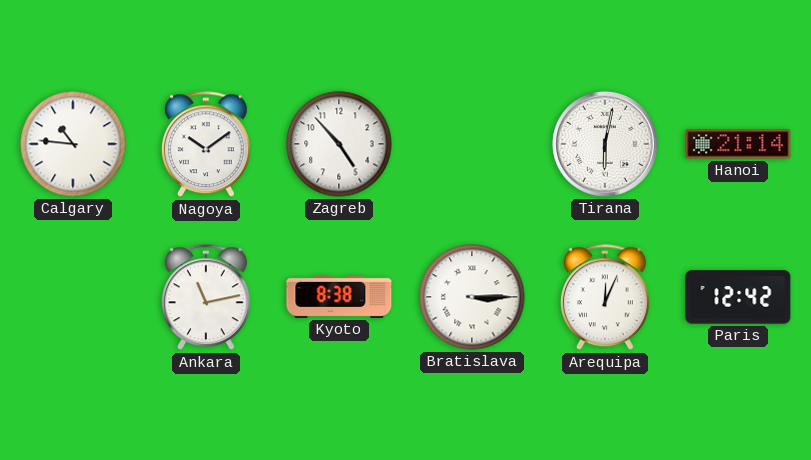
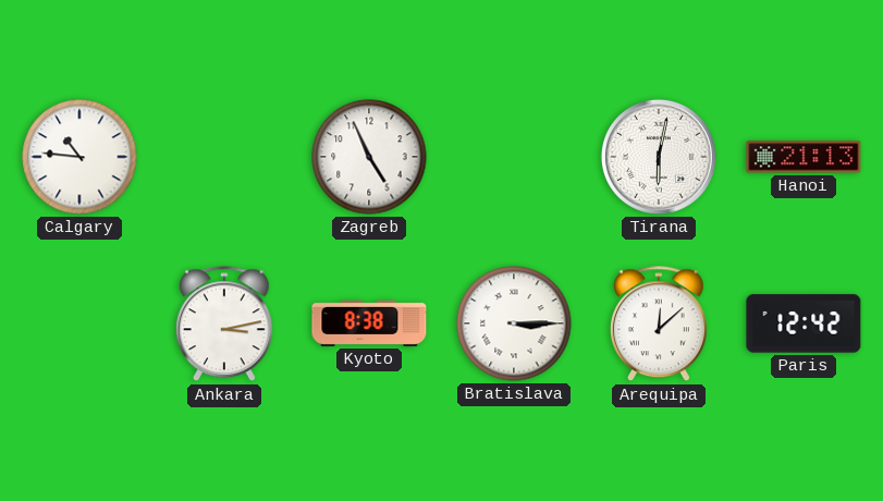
Nagoya: 10:09 -> none
Zagreb: 4:53 -> 4:56
Hanoi: 21:14 -> 21:13
Ankara: 11:13 -> 3:13
Arequipa: 12:04 -> 12:08
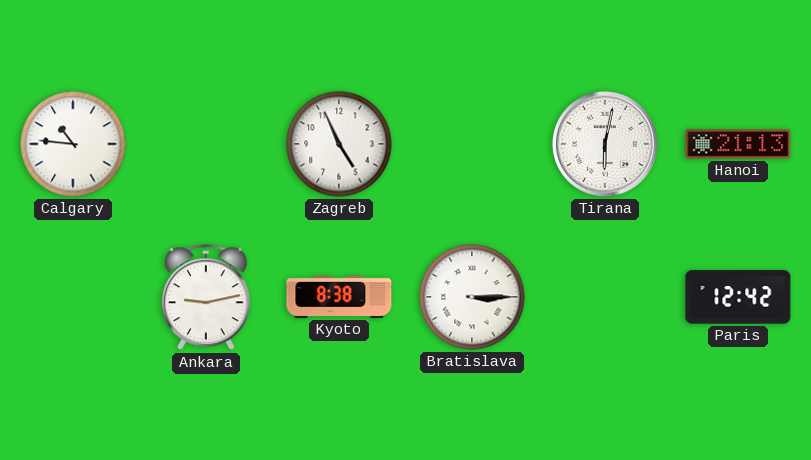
Ankara: 3:13 -> 9:13
Arequipa: 12:08 -> none
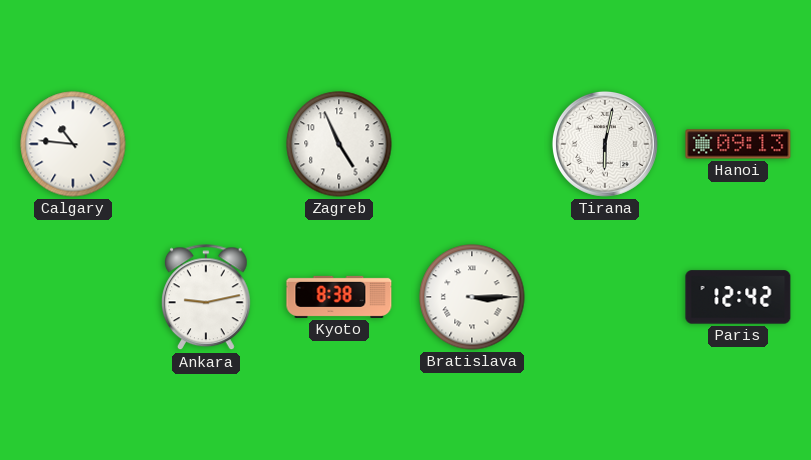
Hanoi: 21:13 -> 09:13
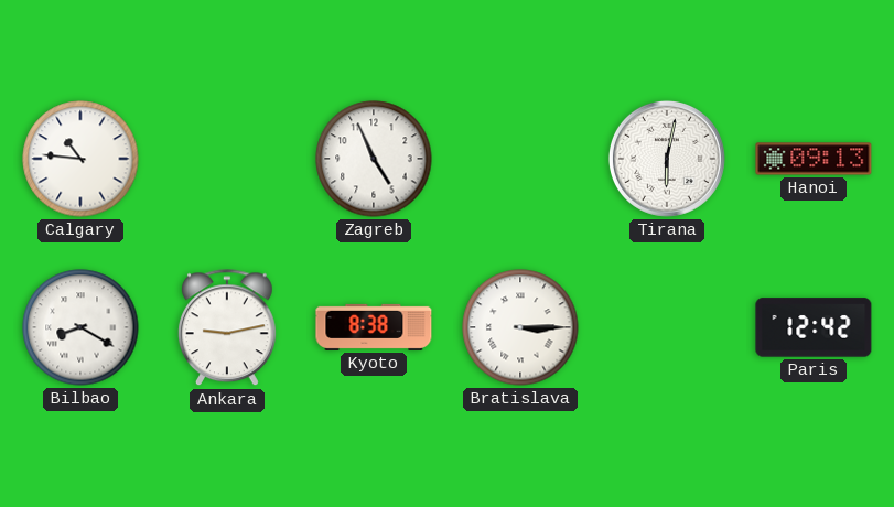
Bilbao: none -> 8:20
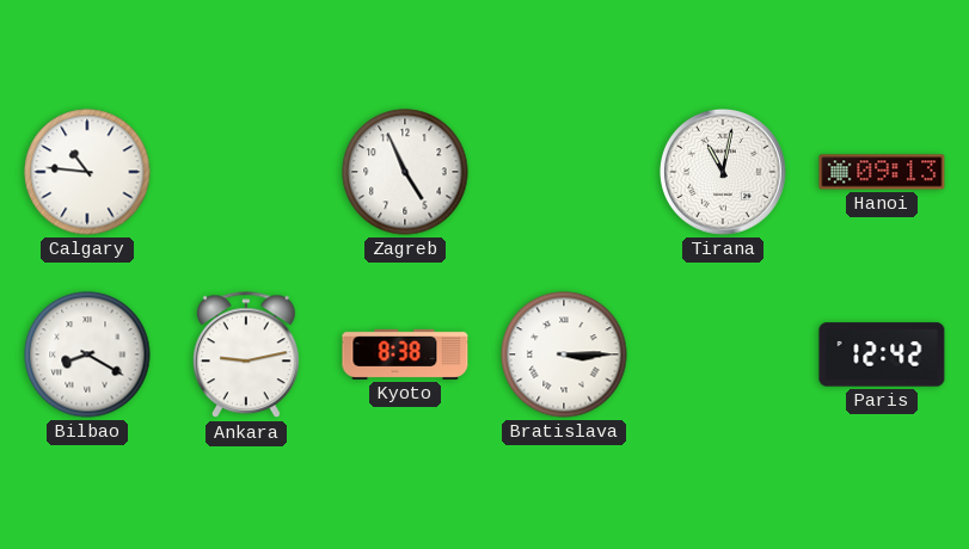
Tirana: 6:02 -> 11:02
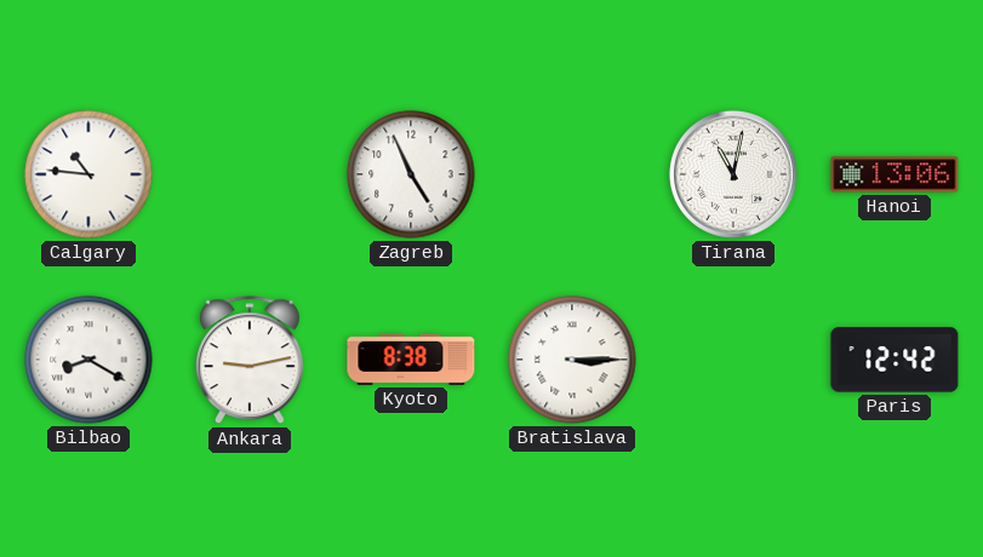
Hanoi: 09:13 -> 13:06
